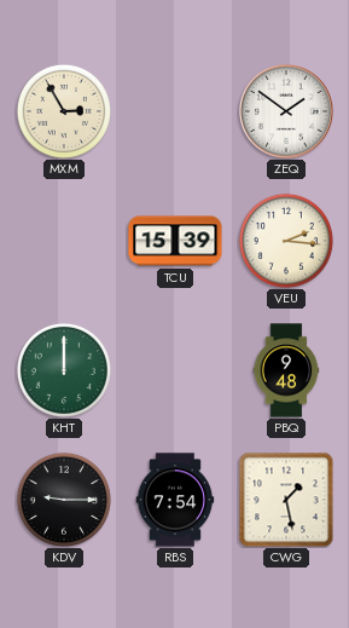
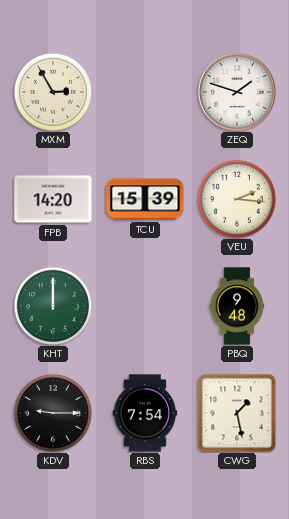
ZEQ: 1:51 -> 1:48
FPB: none -> 14:20
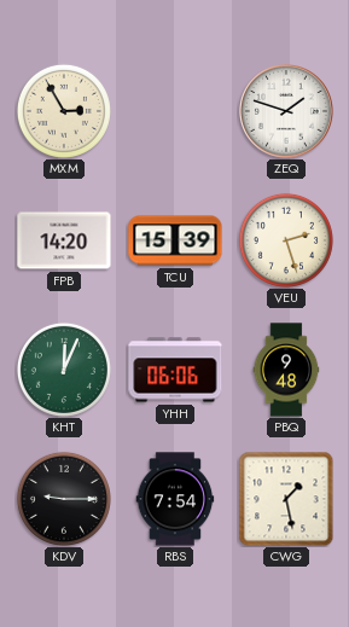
VEU: 2:16 -> 2:27
KHT: 12:00 -> 12:04
YHH: none -> 06:06
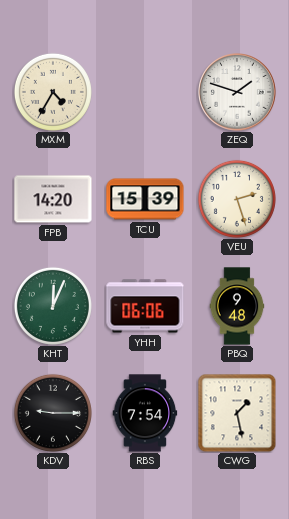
MXM: 2:55 -> 4:35
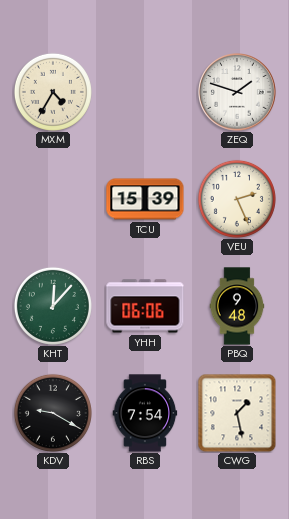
FPB: 14:20 -> none
VEU: 2:27 -> 2:26
KHT: 12:04 -> 12:07
KDV: 9:15 -> 9:20
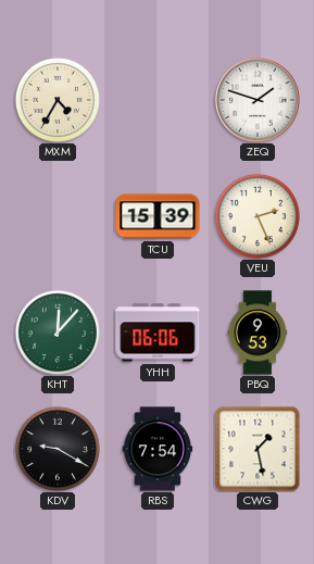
PBQ: 9:48 -> 9:53
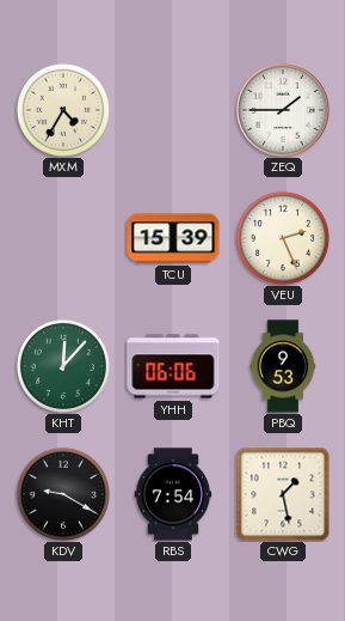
ZEQ: 1:48 -> 1:45
